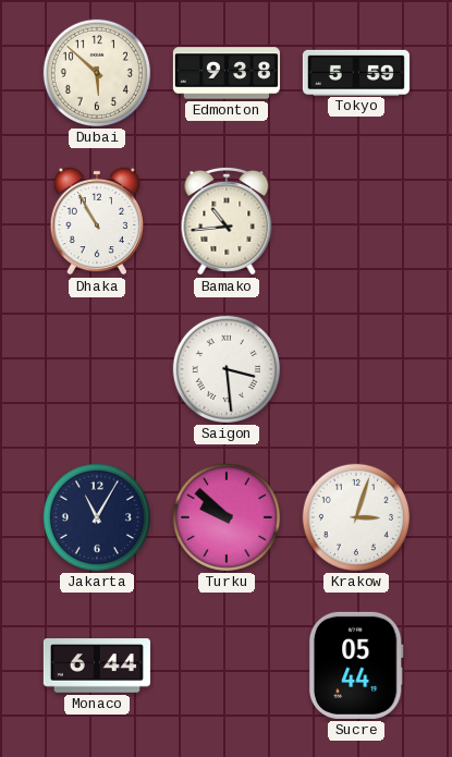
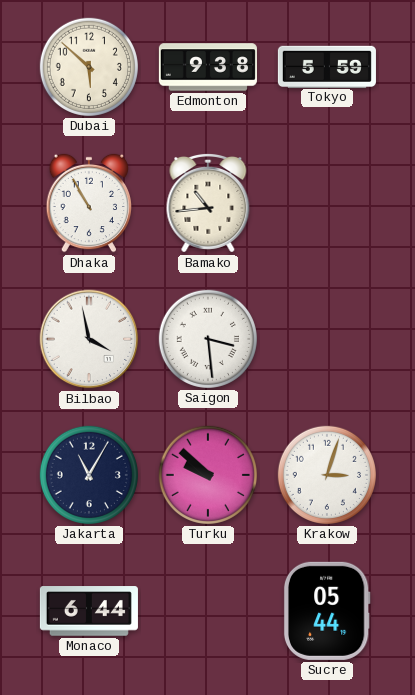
Bilbao: none -> 3:58
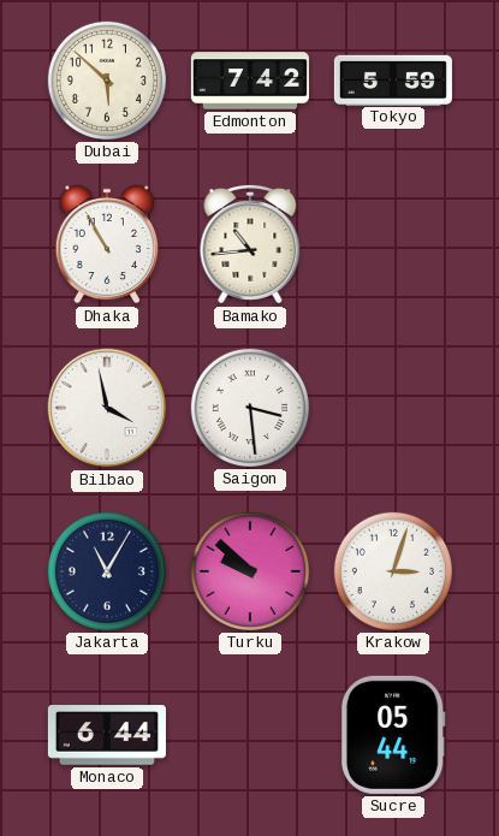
Edmonton: 9:38 -> 7:42
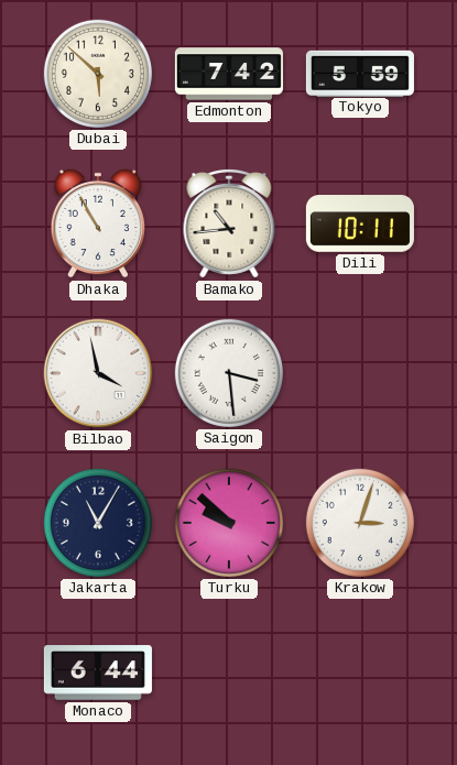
Dili: none -> 10:11
Sucre: 05:44 -> none
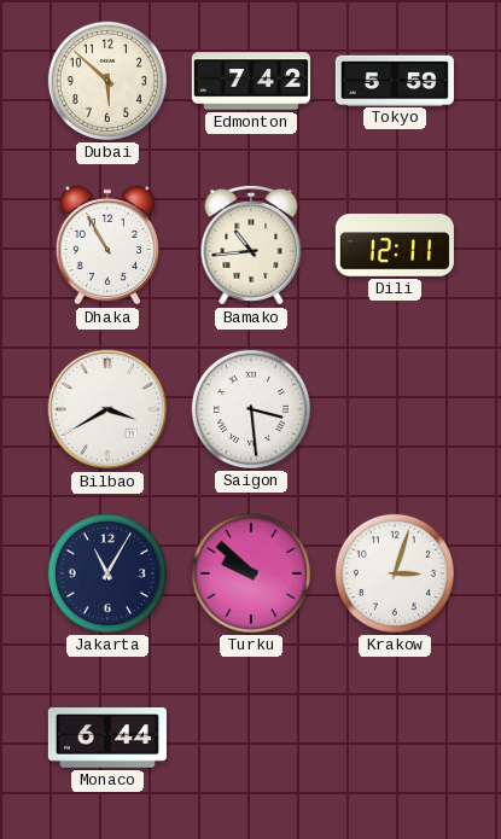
Dili: 10:11 -> 12:11
Bilbao: 3:58 -> 3:40
